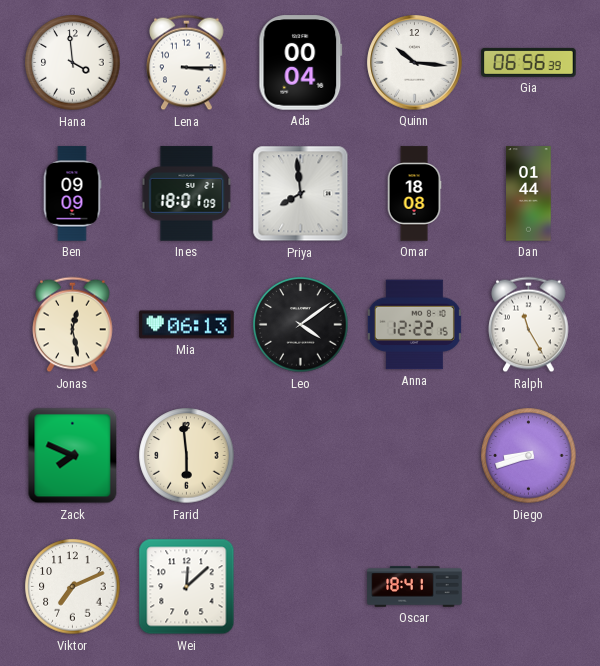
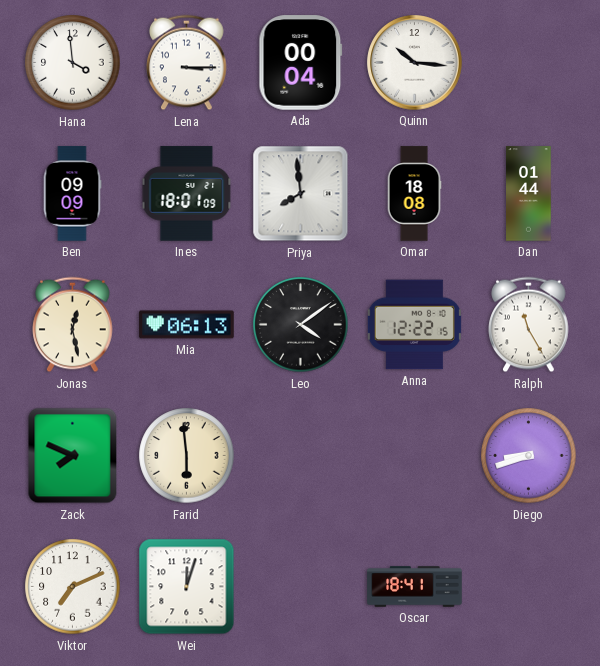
Gia: 06:56 -> none
Wei: 12:08 -> 12:03
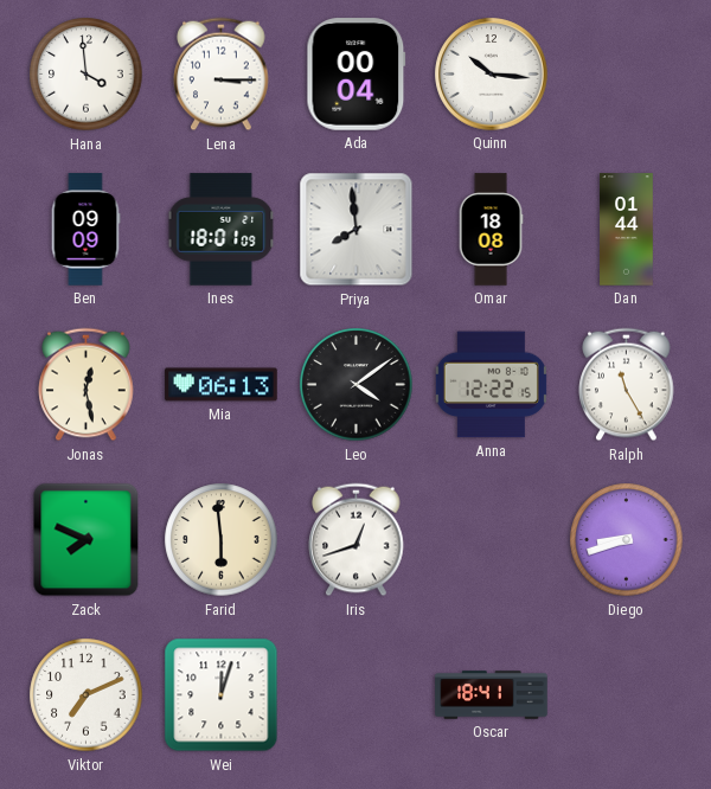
Iris: none -> 12:42
